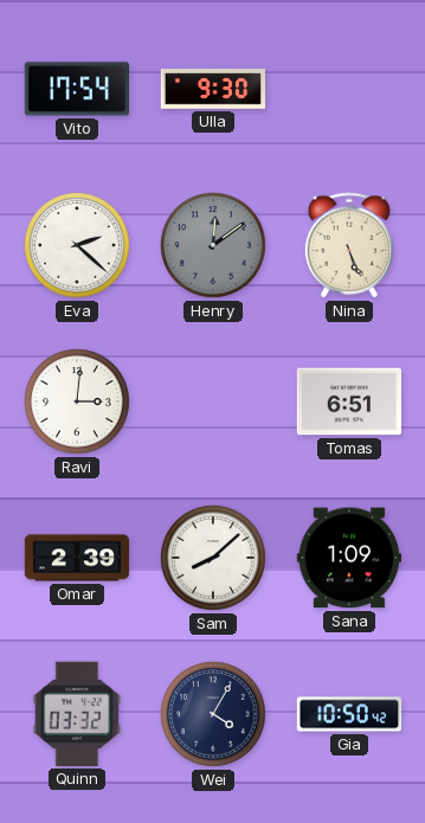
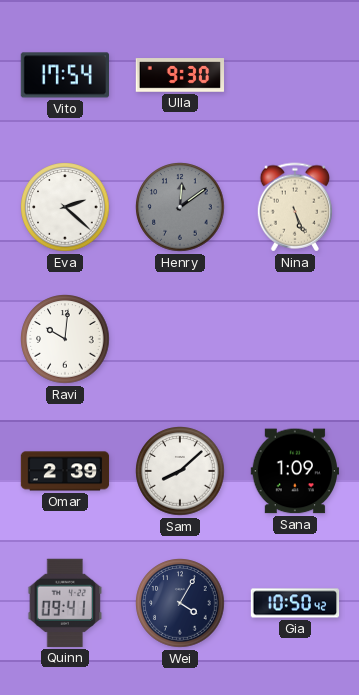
Ravi: 3:01 -> 10:01
Tomas: 6:51 -> none
Quinn: 03:32 -> 09:41
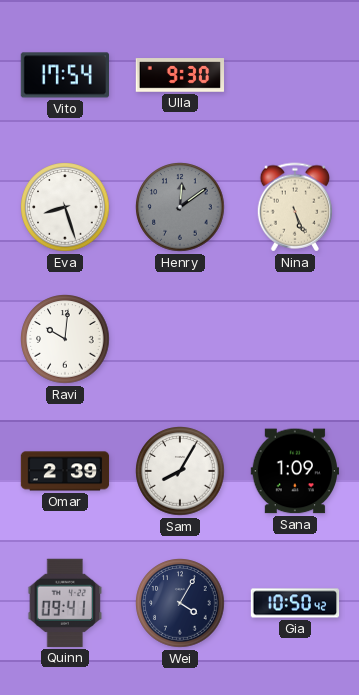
Eva: 2:22 -> 8:27
Sam: 8:08 -> 8:05
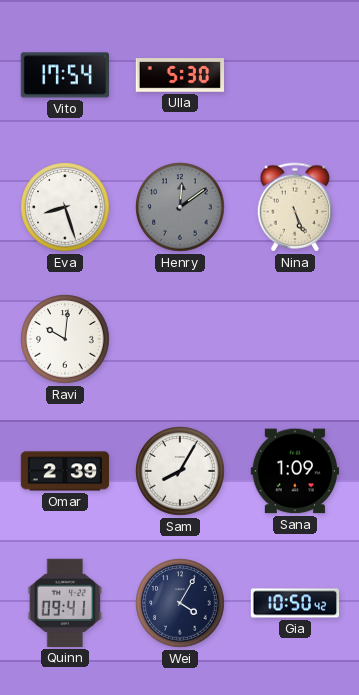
Ulla: 9:30 -> 5:30
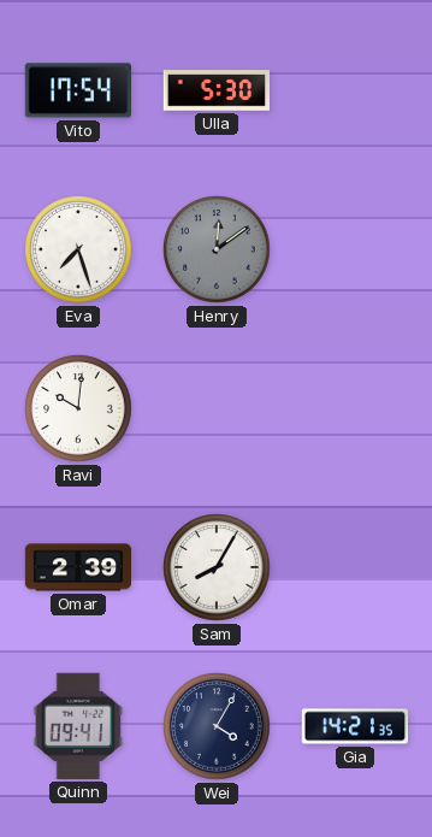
Eva: 8:27 -> 7:27
Nina: 5:26 -> none
Sana: 1:09 -> none
Gia: 10:50 -> 14:21
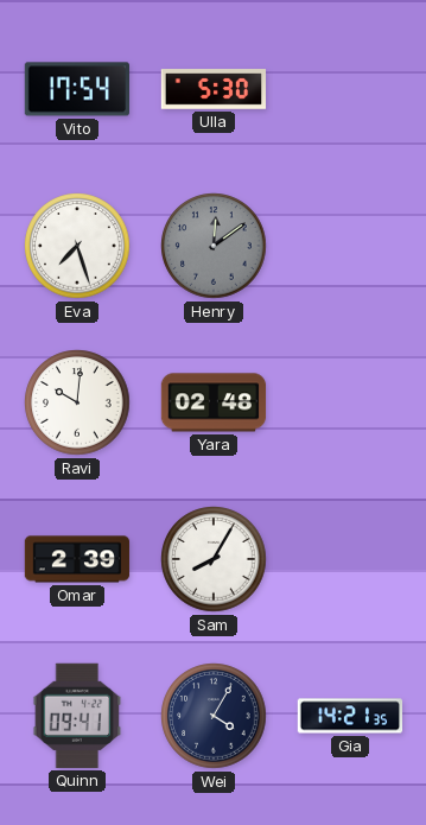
Yara: none -> 02:48
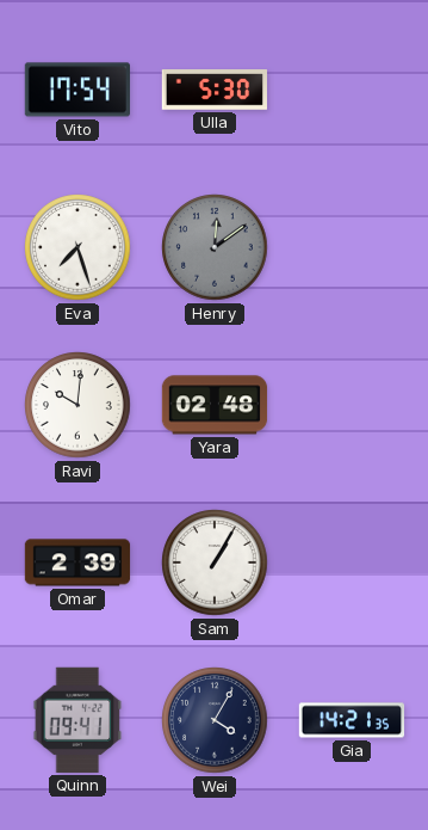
Sam: 8:05 -> 1:05
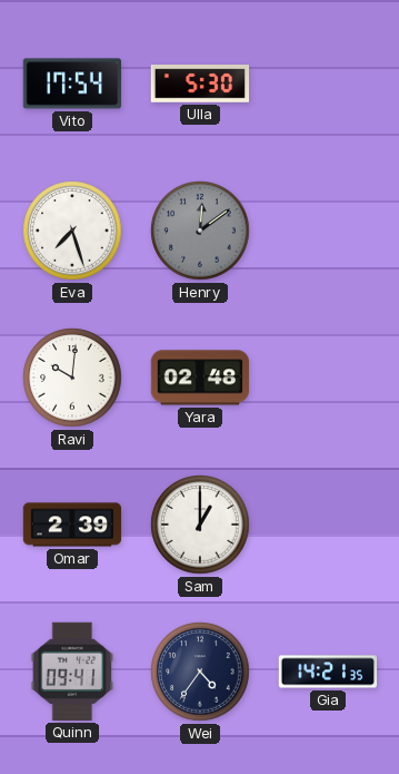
Sam: 1:05 -> 1:00
Wei: 4:05 -> 4:36
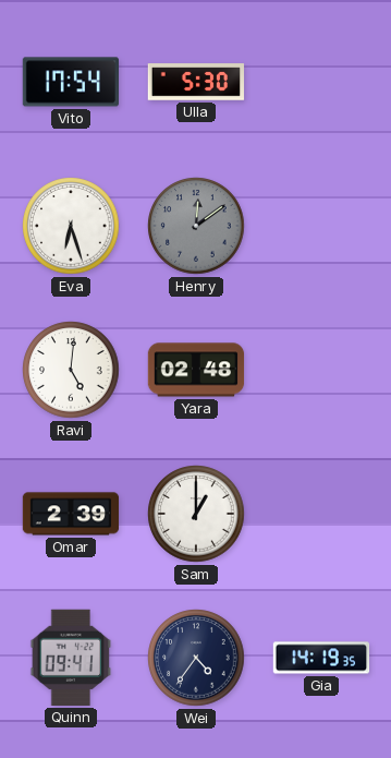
Eva: 7:27 -> 6:27
Ravi: 10:01 -> 5:01
Gia: 14:21 -> 14:19
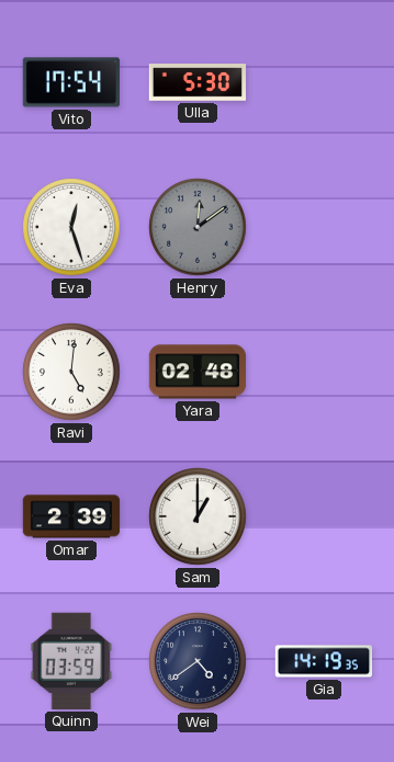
Eva: 6:27 -> 12:27
Quinn: 09:41 -> 03:59
Wei: 4:36 -> 4:39
